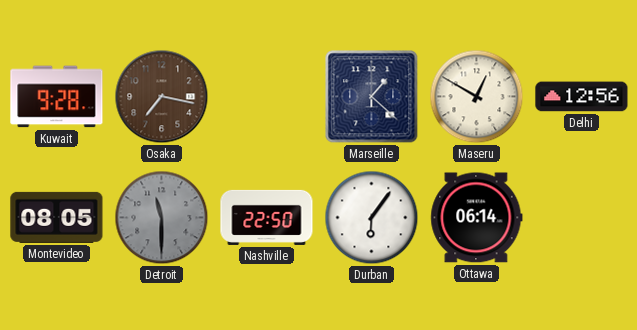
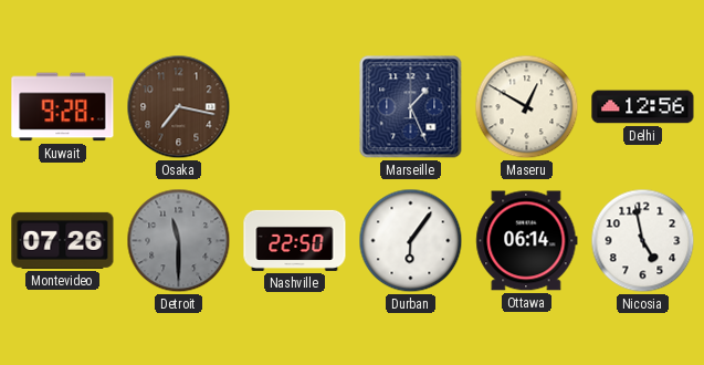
Marseille: 1:22 -> 1:26
Montevideo: 08:05 -> 07:26
Nicosia: none -> 4:58
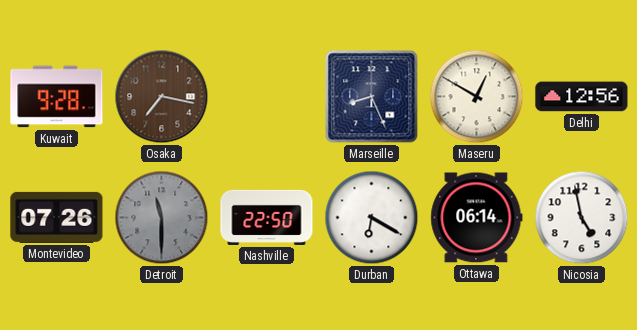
Marseille: 1:26 -> 8:26
Durban: 6:06 -> 6:20
